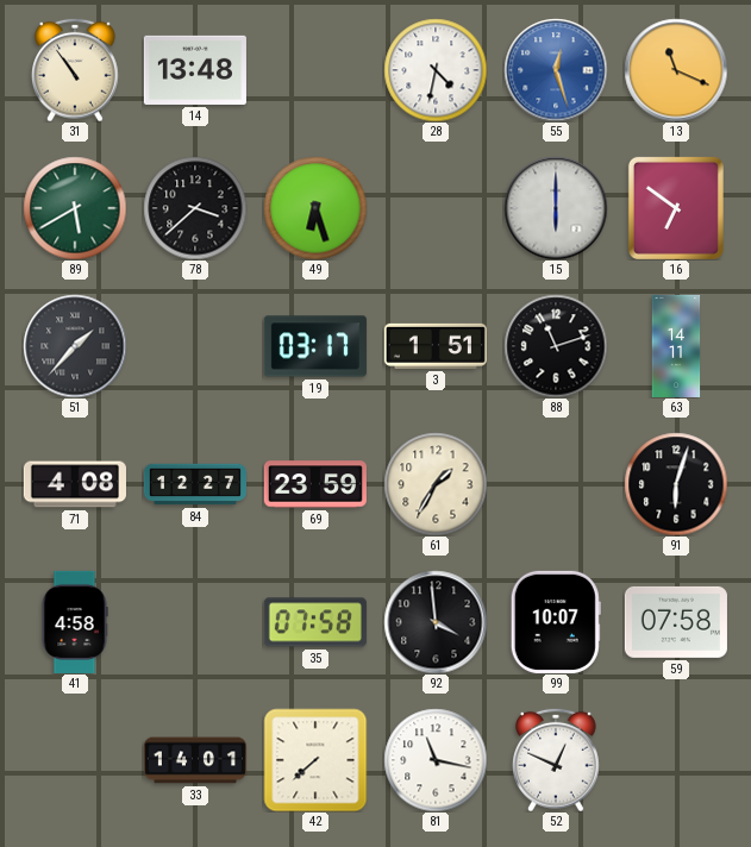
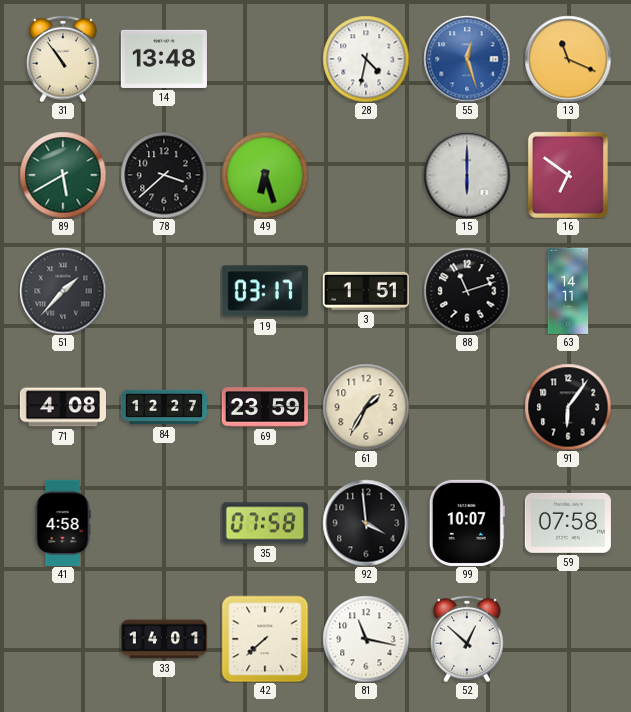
91: 6:03 -> 6:06
52: 12:49 -> 12:52
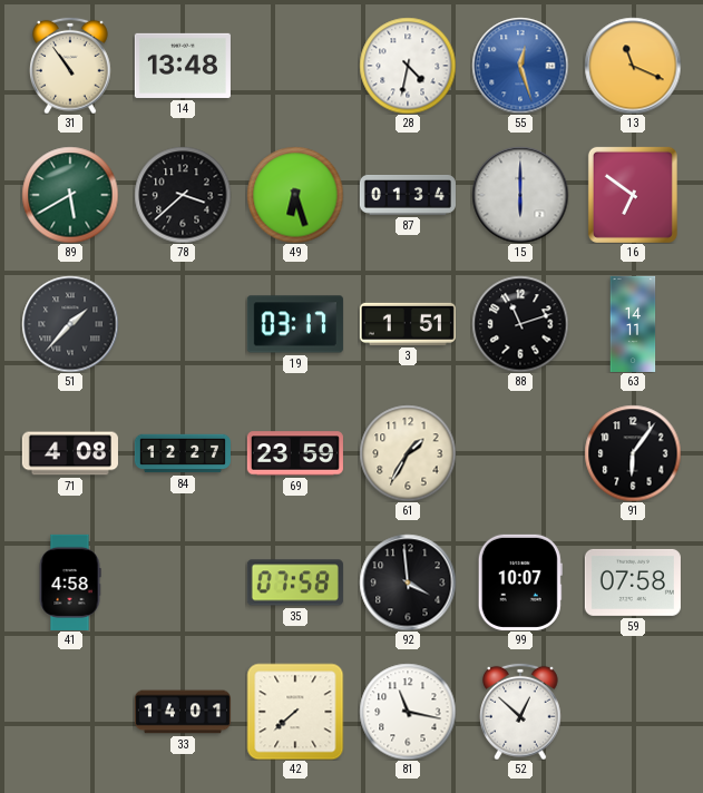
87: none -> 01:34
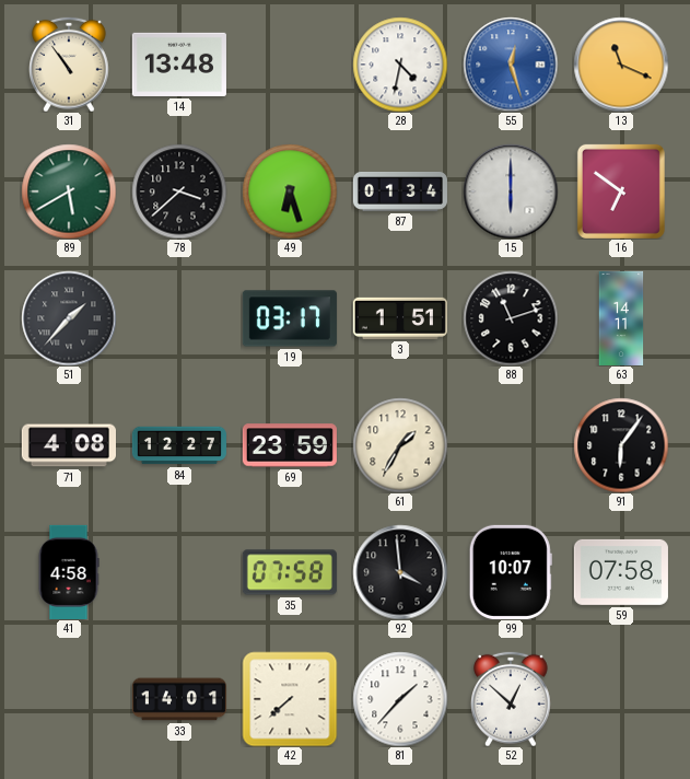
81: 11:17 -> 1:37
